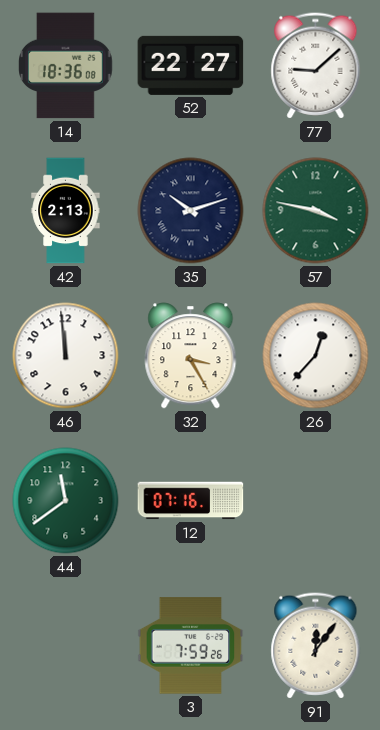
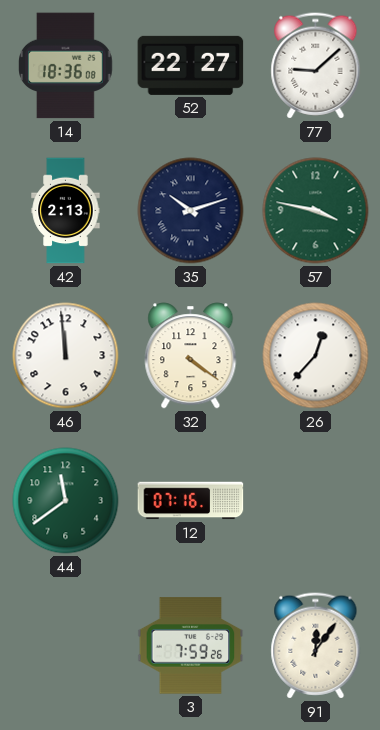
32: 3:25 -> 4:21
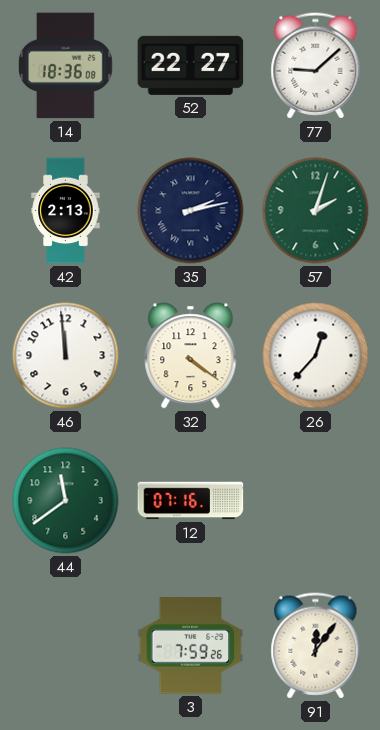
35: 10:12 -> 2:13
57: 3:47 -> 2:03
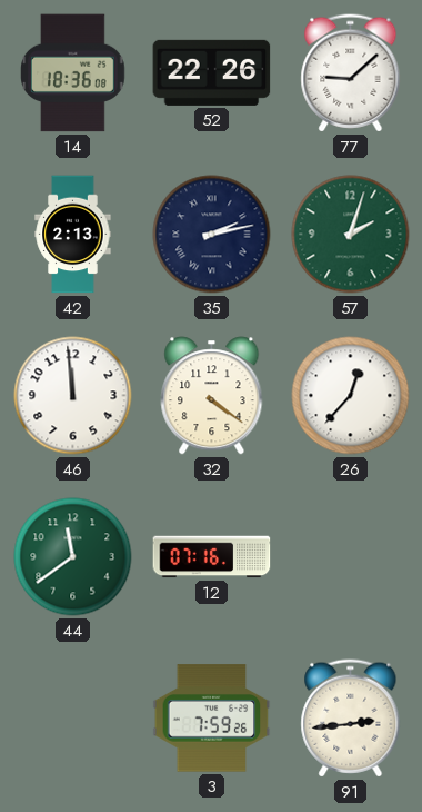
52: 22:27 -> 22:26
91: 12:06 -> 2:44
